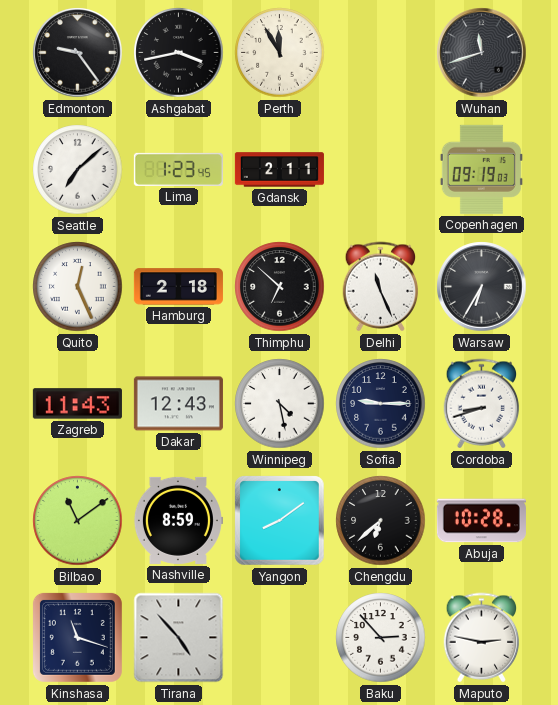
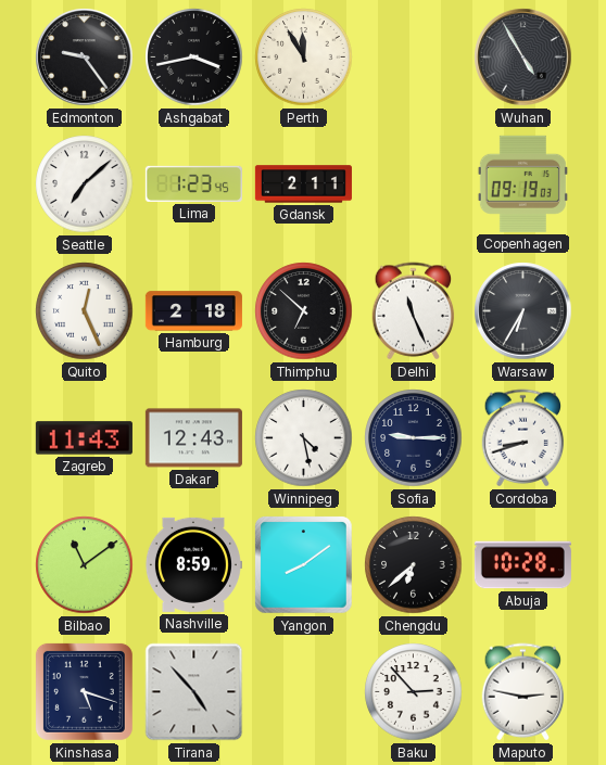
Wuhan: 11:42 -> 4:55
Kinshasa: 11:18 -> 5:18
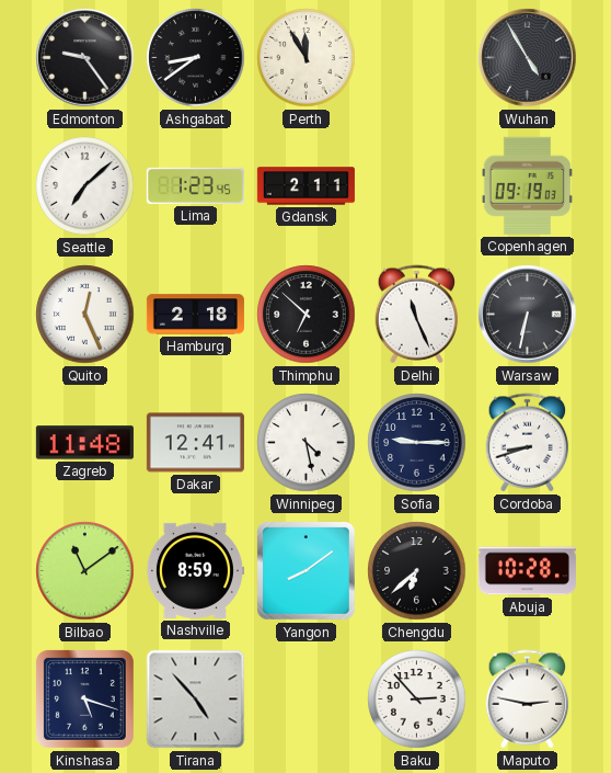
Ashgabat: 3:43 -> 8:39
Warsaw: 6:35 -> 6:32
Zagreb: 11:43 -> 11:48
Dakar: 12:43 -> 12:41
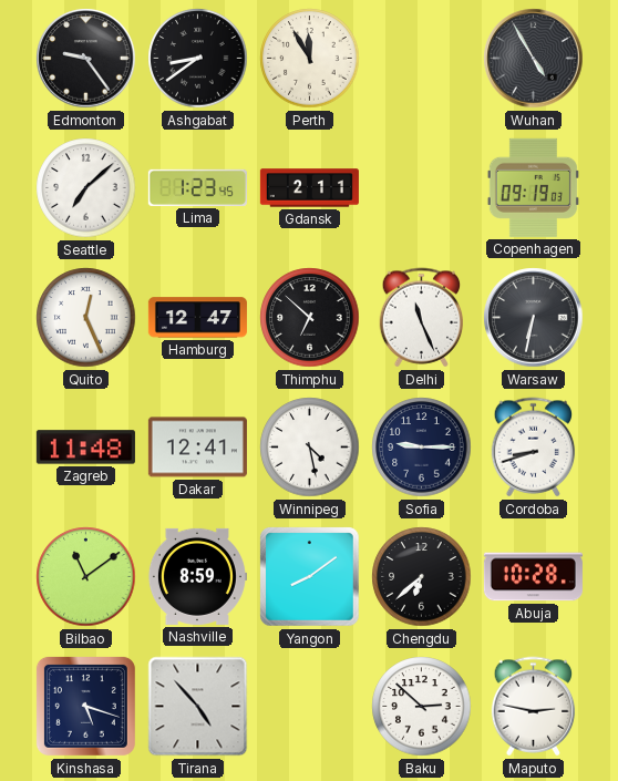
Hamburg: 2:18 -> 12:47
Baku: 2:53 -> 2:52
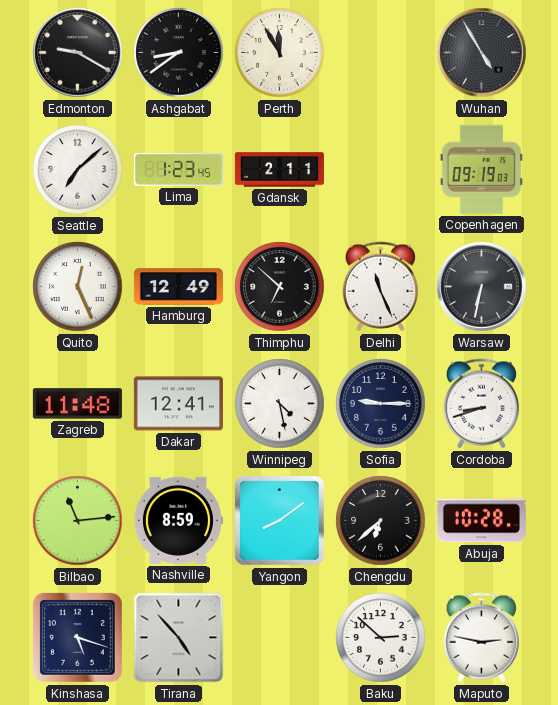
Edmonton: 9:24 -> 9:20
Hamburg: 12:47 -> 12:49
Bilbao: 11:09 -> 11:14
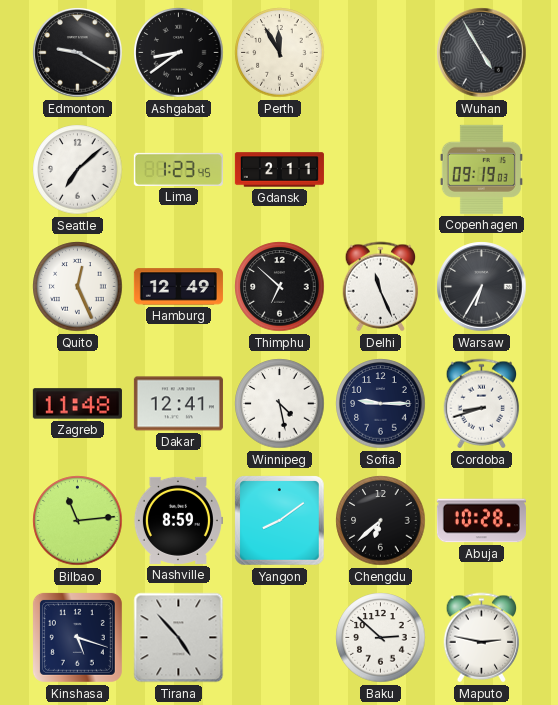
Warsaw: 6:32 -> 6:35
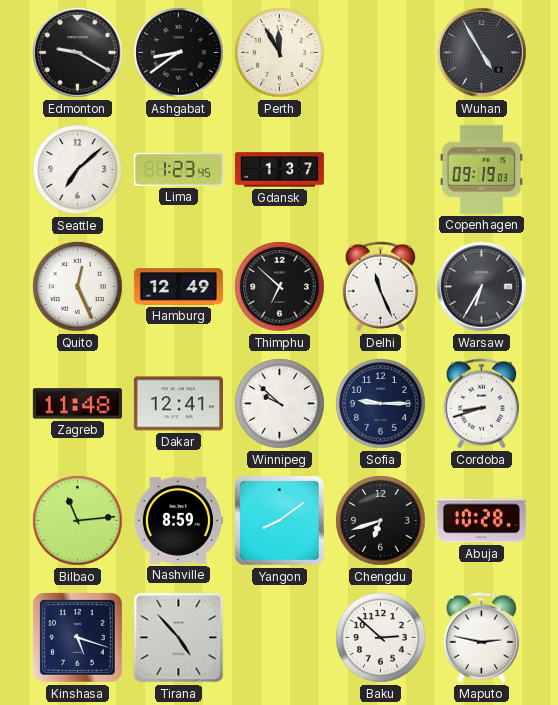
Gdansk: 2:11 -> 1:37
Winnipeg: 4:28 -> 9:52
Chengdu: 6:38 -> 6:42
